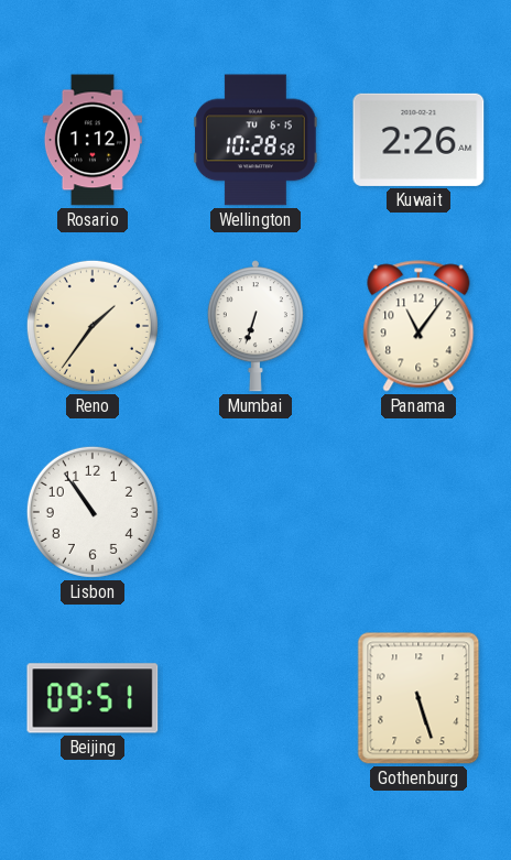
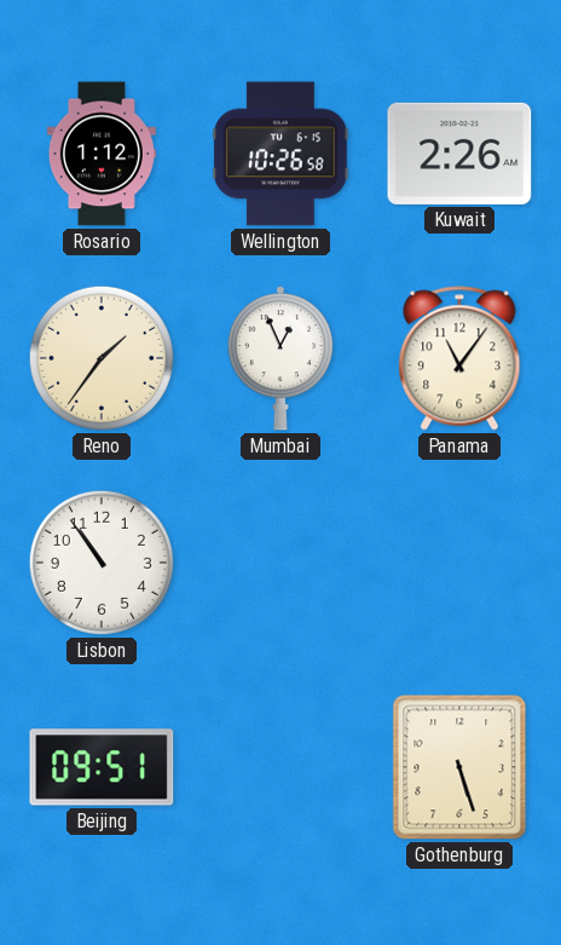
Wellington: 10:28 -> 10:26
Mumbai: 6:33 -> 12:56
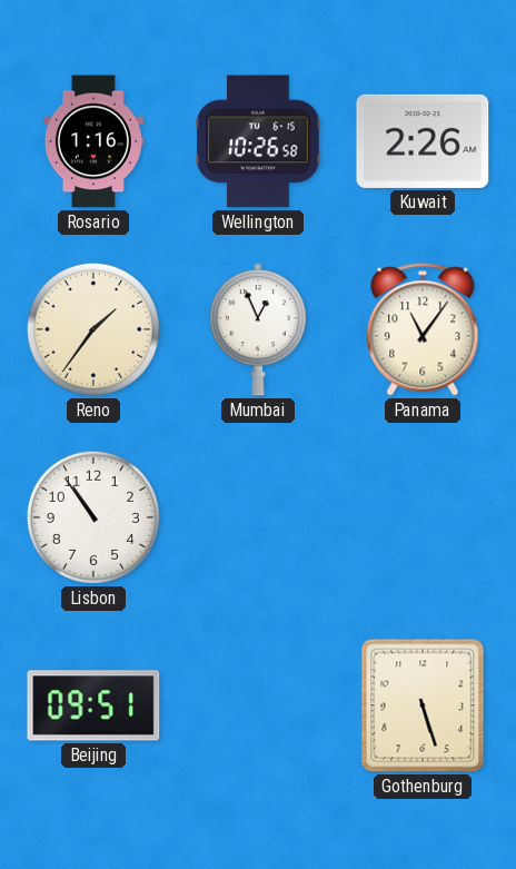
Rosario: 1:12 -> 1:16
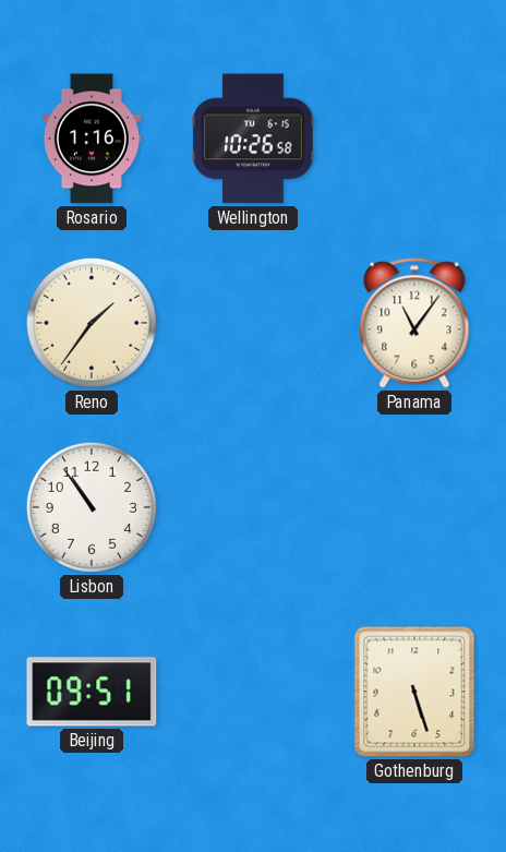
Kuwait: 2:26 -> none
Mumbai: 12:56 -> none
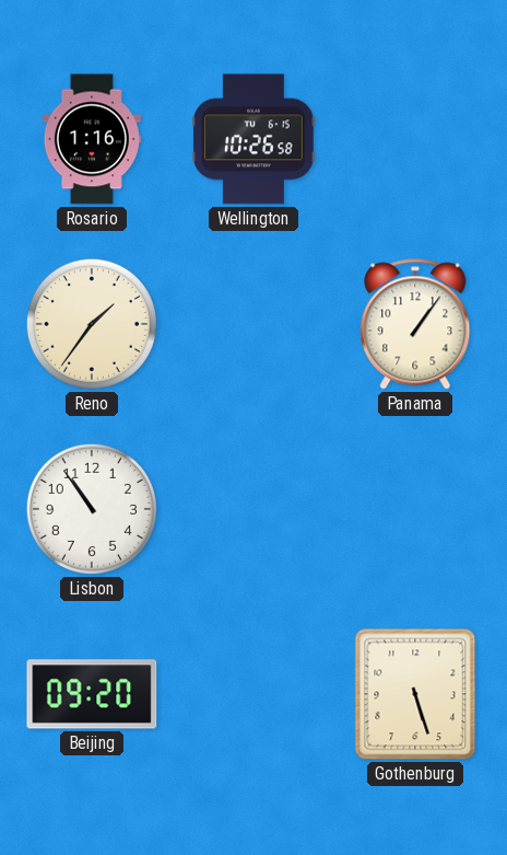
Panama: 11:06 -> 1:06
Beijing: 09:51 -> 09:20
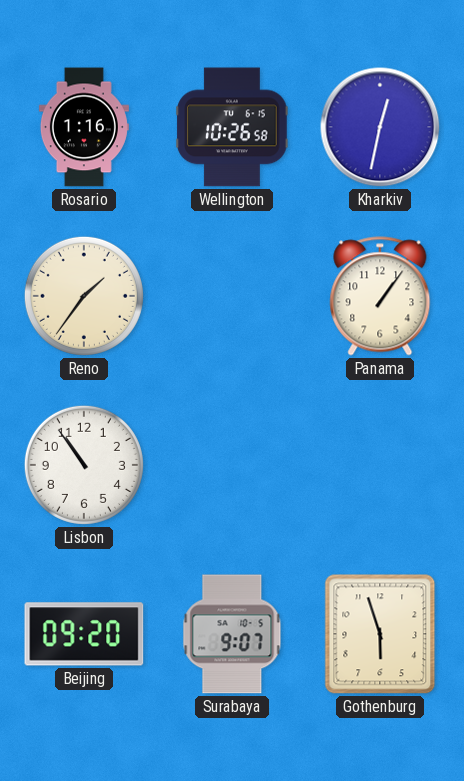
Kharkiv: none -> 12:32
Surabaya: none -> 9:07
Gothenburg: 5:27 -> 5:57
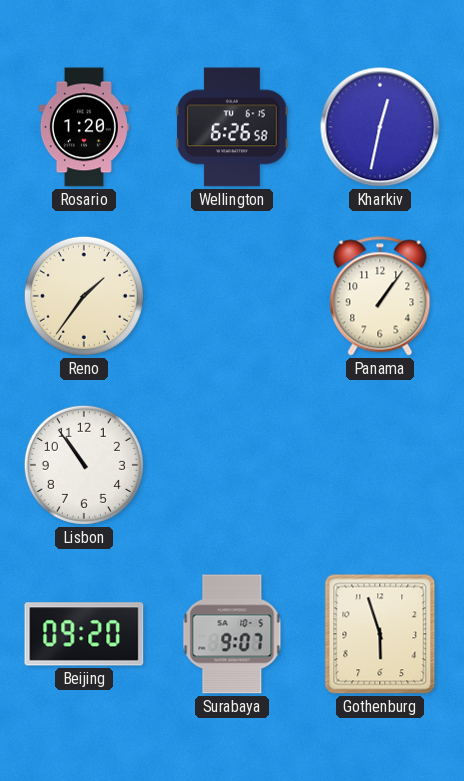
Rosario: 1:16 -> 1:20
Wellington: 10:26 -> 6:26
